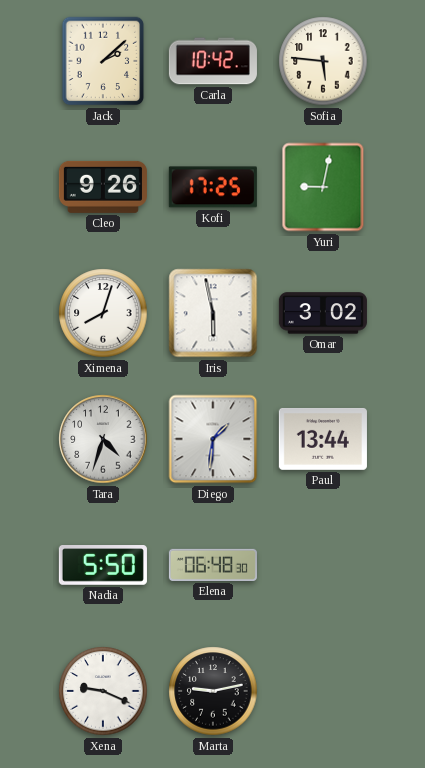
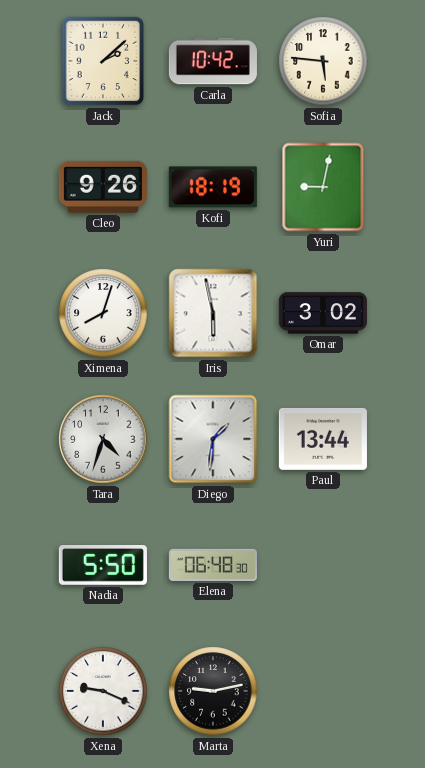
Kofi: 17:25 -> 18:19
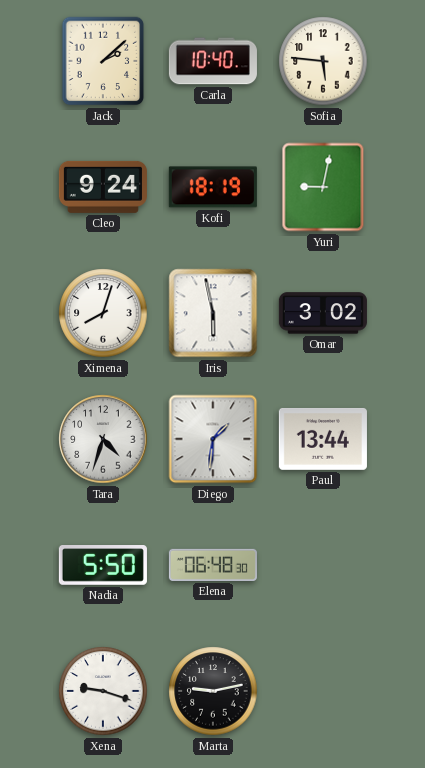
Carla: 10:42 -> 10:40
Cleo: 9:26 -> 9:24
Xena: 9:19 -> 9:18
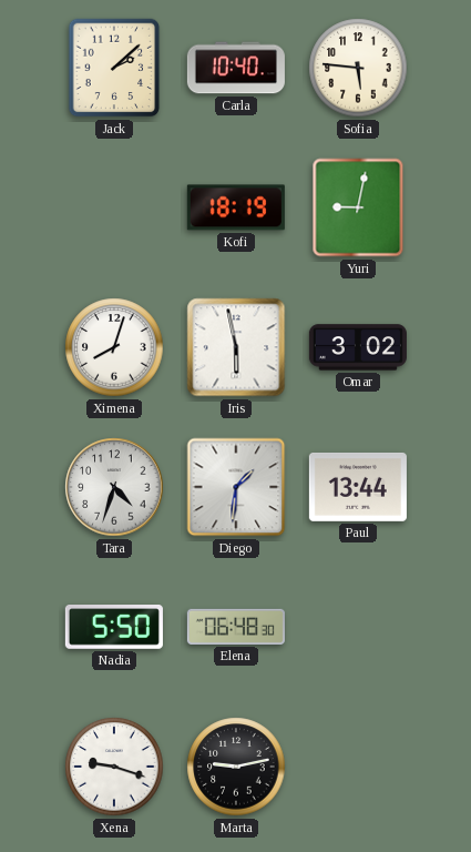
Cleo: 9:24 -> none
